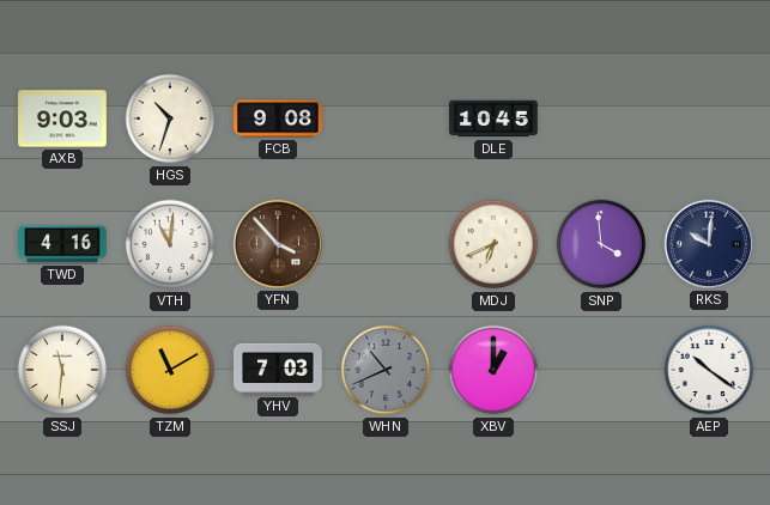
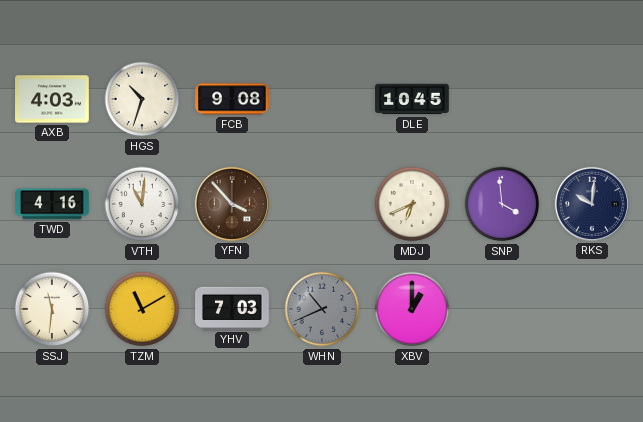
AXB: 9:03 -> 4:03
AEP: 10:21 -> none
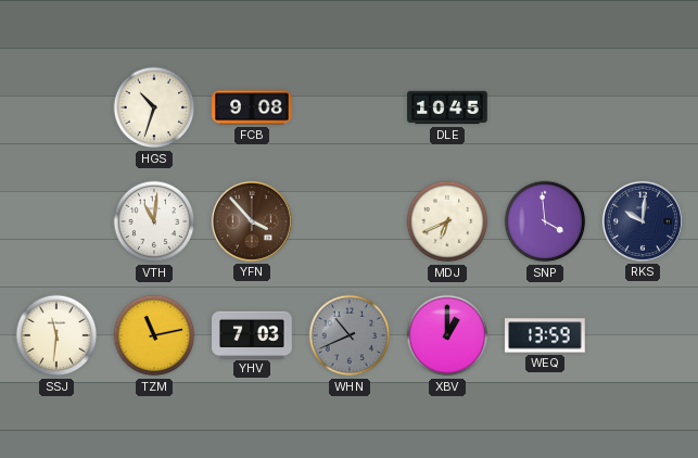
AXB: 4:03 -> none
TWD: 4:16 -> none
TZM: 11:10 -> 11:13
WEQ: none -> 13:59
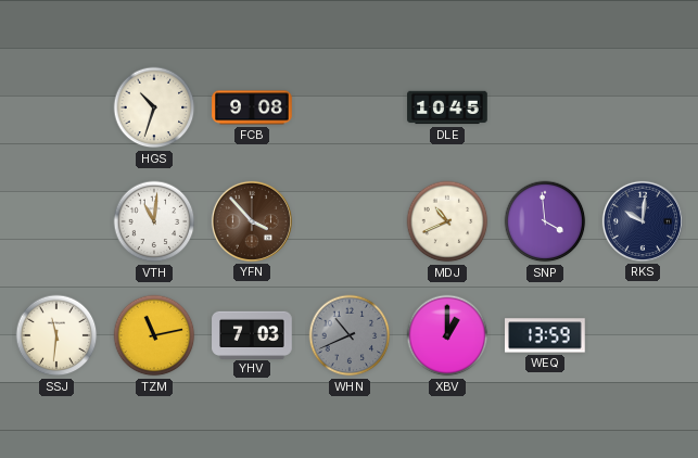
MDJ: 6:41 -> 10:41
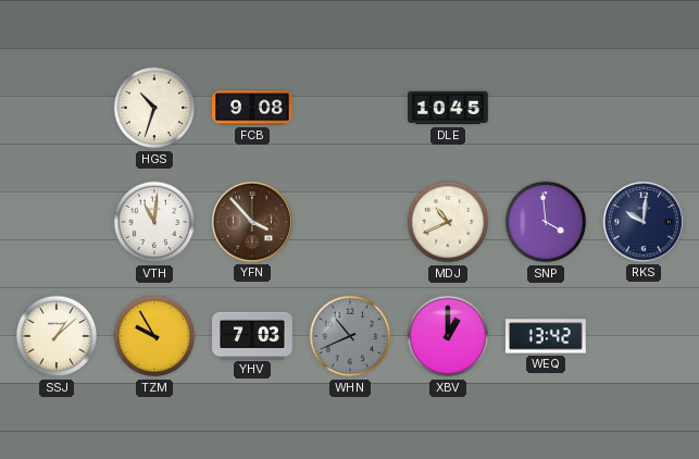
SSJ: 11:31 -> 1:08
TZM: 11:13 -> 9:55
WEQ: 13:59 -> 13:42
